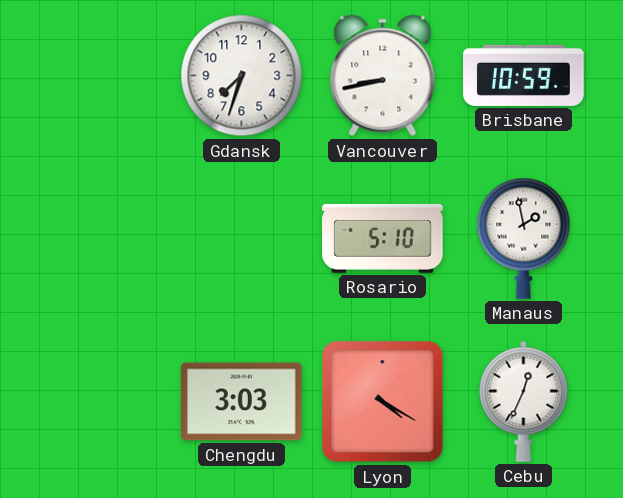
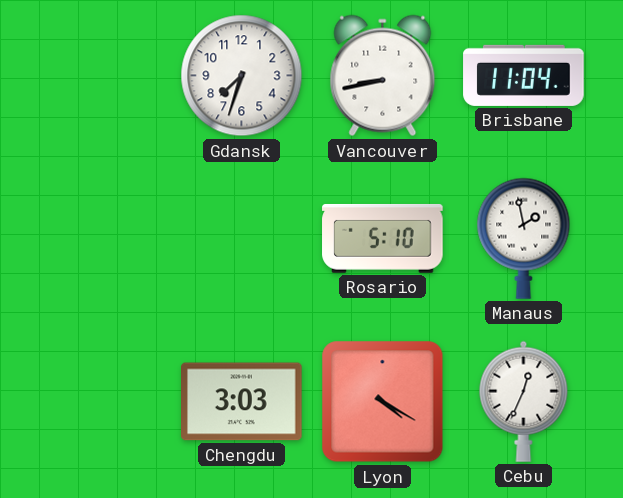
Brisbane: 10:59 -> 11:04
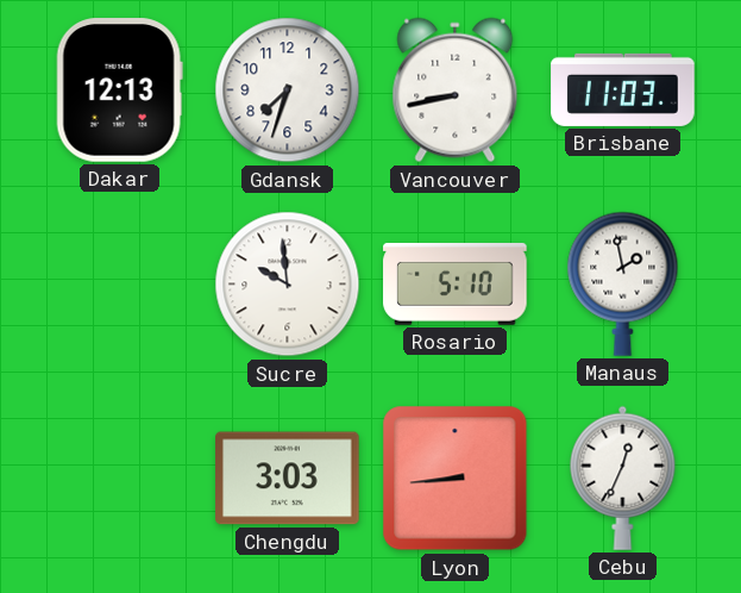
Dakar: none -> 12:13
Brisbane: 11:04 -> 11:03
Sucre: none -> 9:59
Lyon: 4:20 -> 8:44
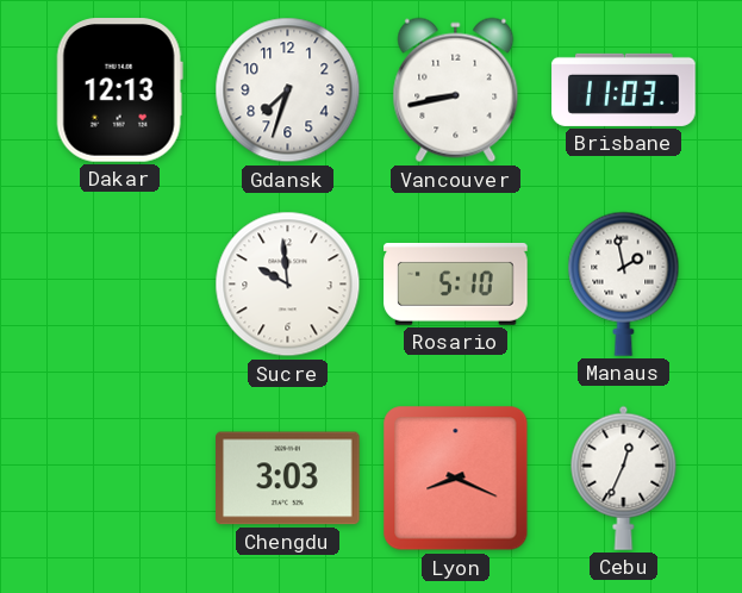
Lyon: 8:44 -> 8:19
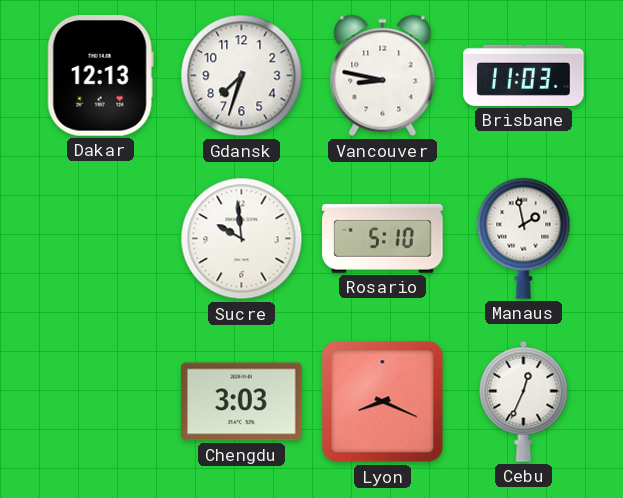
Vancouver: 8:43 -> 8:47
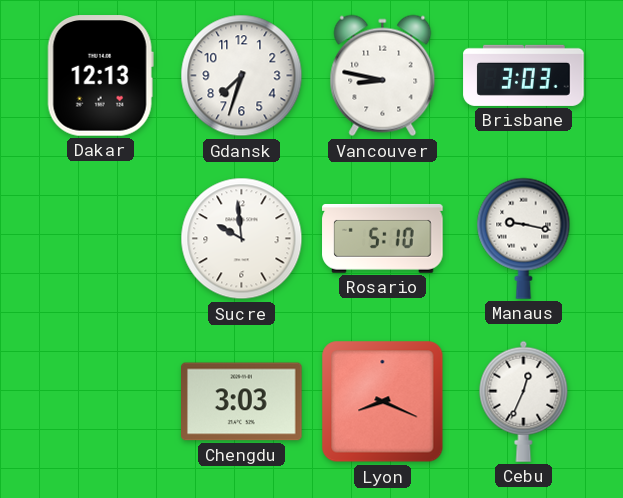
Brisbane: 11:03 -> 3:03
Manaus: 1:58 -> 9:17
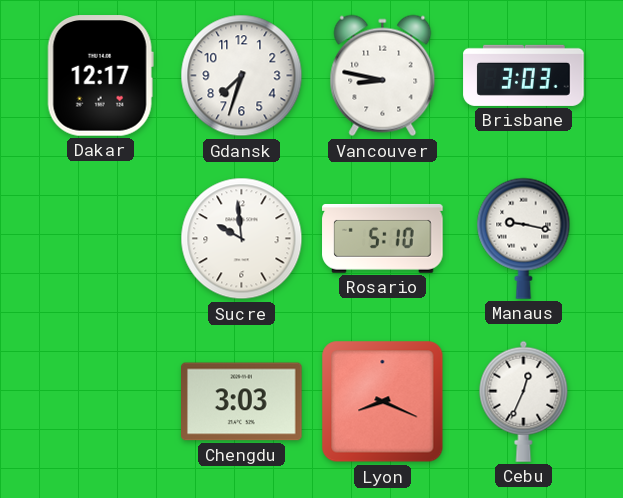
Dakar: 12:13 -> 12:17
